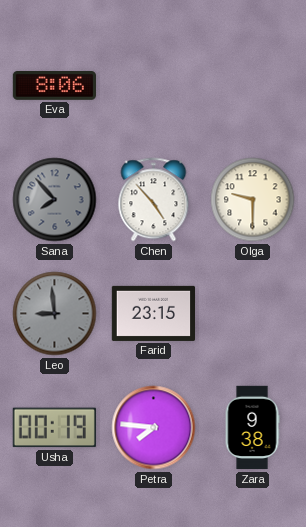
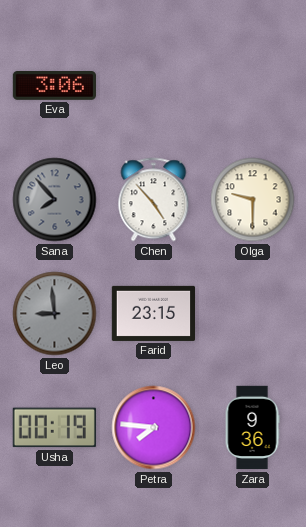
Eva: 8:06 -> 3:06
Zara: 9:38 -> 9:36
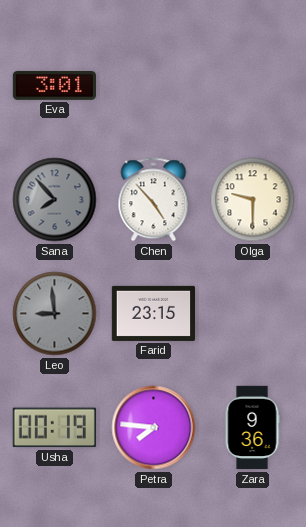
Eva: 3:06 -> 3:01
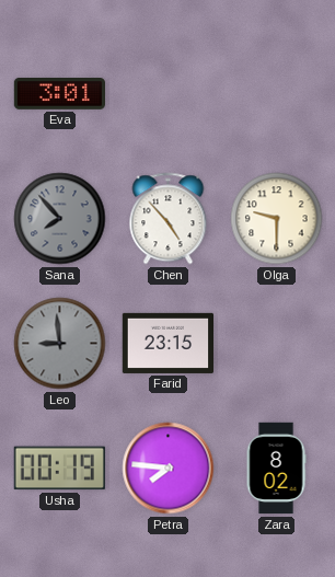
Zara: 9:36 -> 8:02
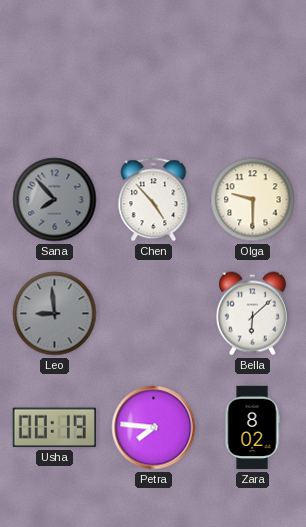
Eva: 3:01 -> none
Farid: 23:15 -> none
Bella: none -> 6:08
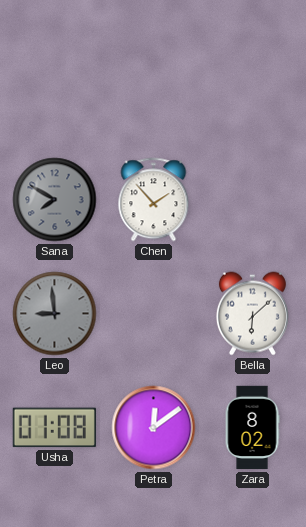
Sana: 7:53 -> 7:50
Chen: 4:53 -> 1:53
Olga: 9:30 -> none
Usha: 00:19 -> 01:08
Petra: 7:46 -> 12:09
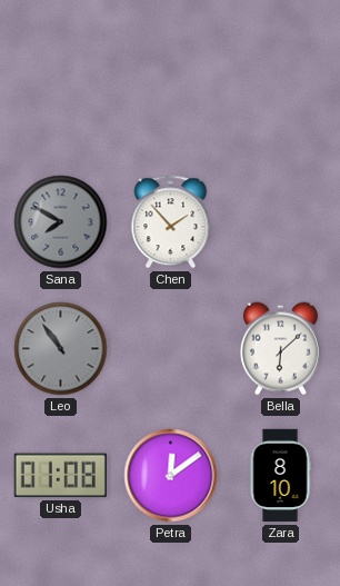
Leo: 8:59 -> 10:54
Zara: 8:02 -> 8:10
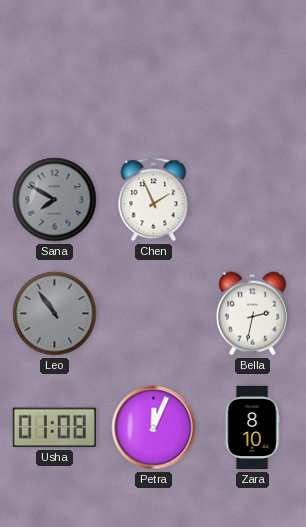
Chen: 1:53 -> 1:56
Bella: 6:08 -> 2:32
Petra: 12:09 -> 12:04
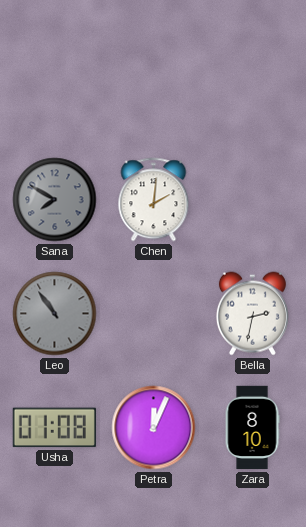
Chen: 1:56 -> 2:01
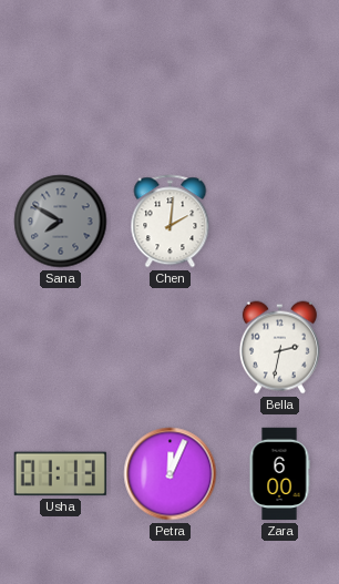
Leo: 10:54 -> none
Usha: 01:08 -> 01:13
Zara: 8:10 -> 6:00
